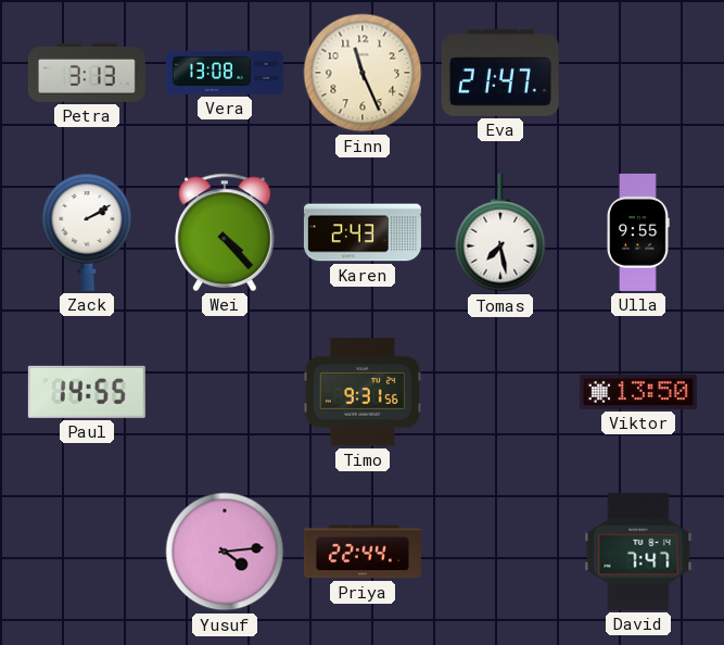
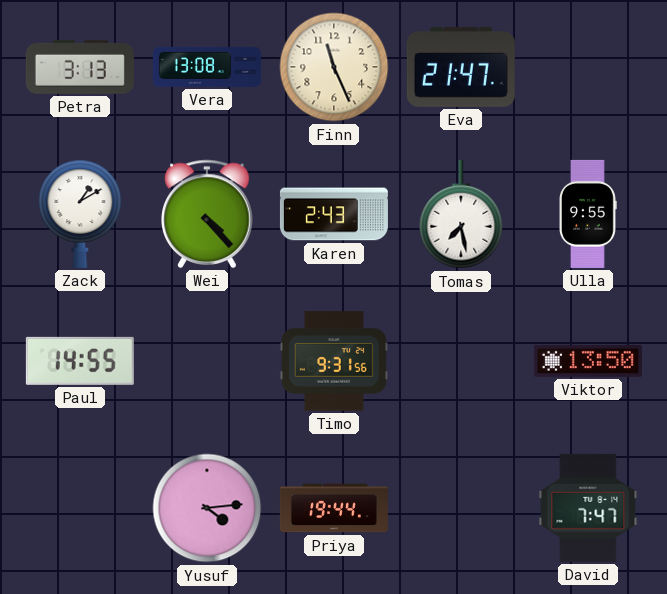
Zack: 2:10 -> 1:10
Priya: 22:44 -> 19:44
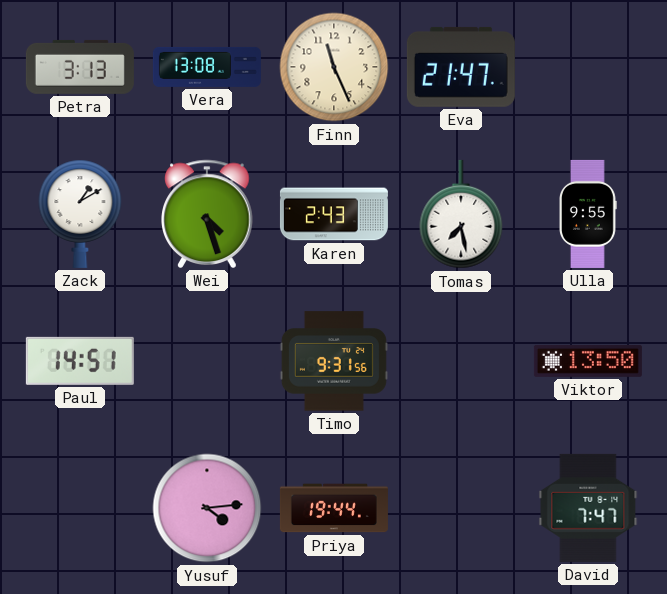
Wei: 4:23 -> 4:27
Paul: 14:55 -> 14:51
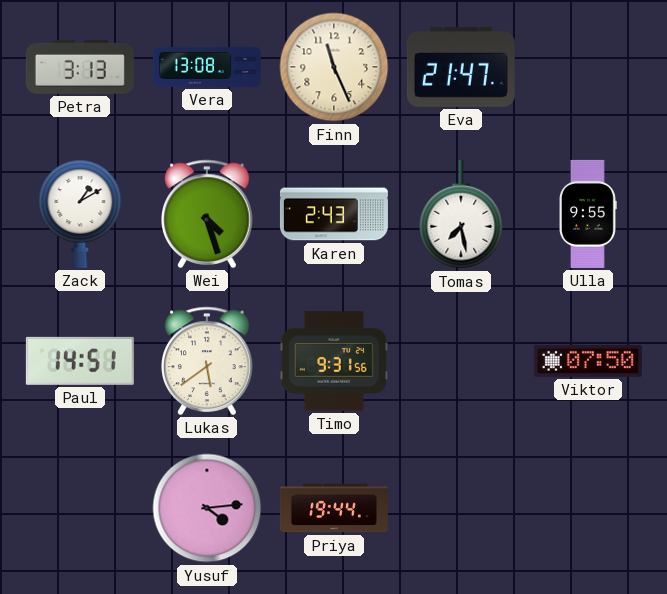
Lukas: none -> 5:39
Viktor: 13:50 -> 07:50
David: 7:47 -> none
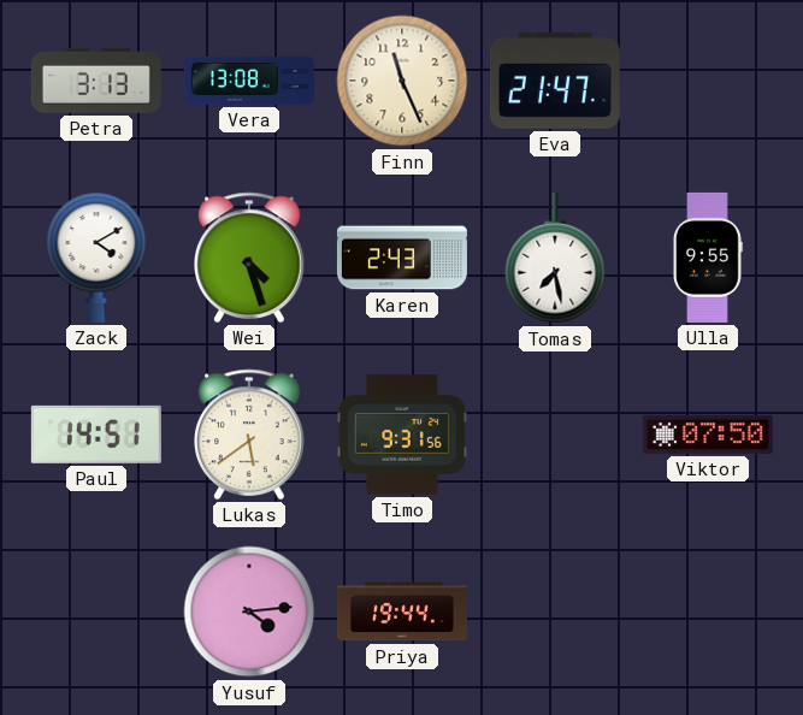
Zack: 1:10 -> 4:10
